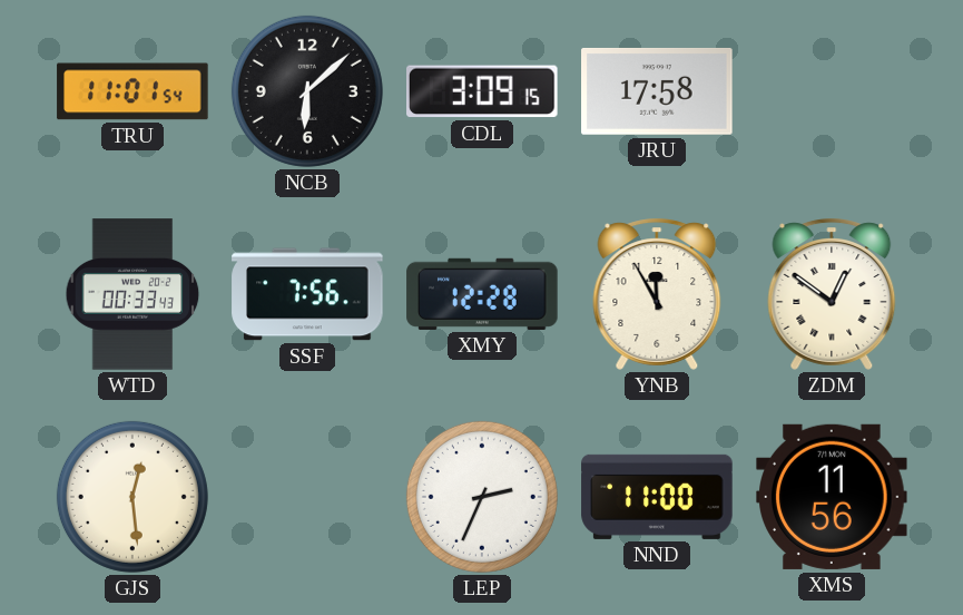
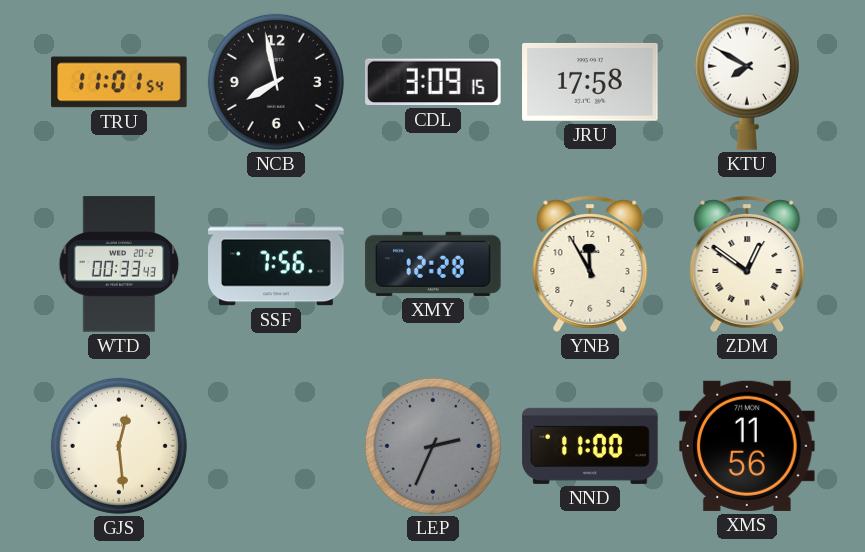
NCB: 6:08 -> 7:58
KTU: none -> 7:50
LEP dial: white -> grey
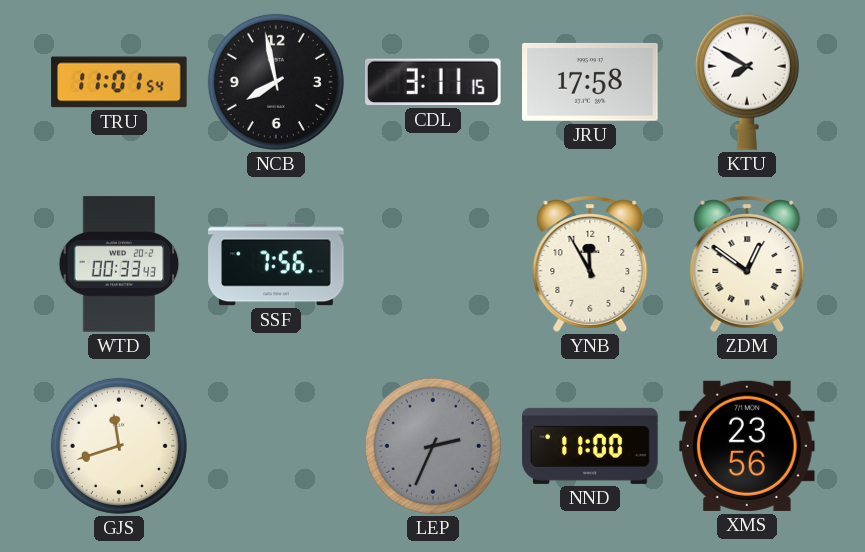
CDL: 3:09 -> 3:11
XMY: 12:28 -> none
GJS: 12:29 -> 11:42
XMS: 11:56 -> 23:56
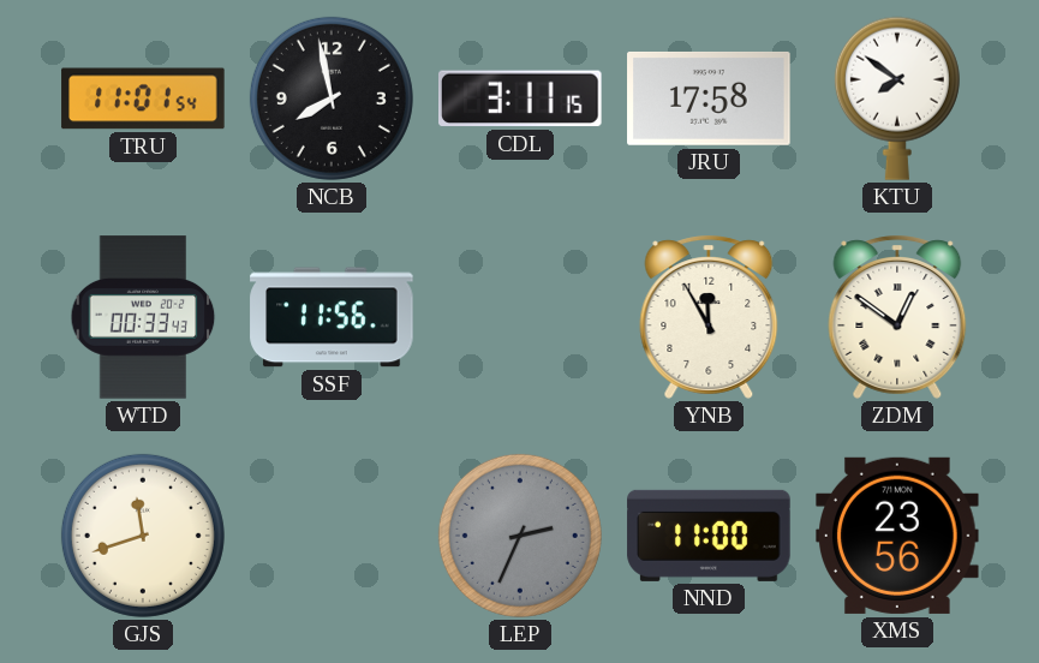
KTU: 7:50 -> 7:51
SSF: 7:56 -> 11:56
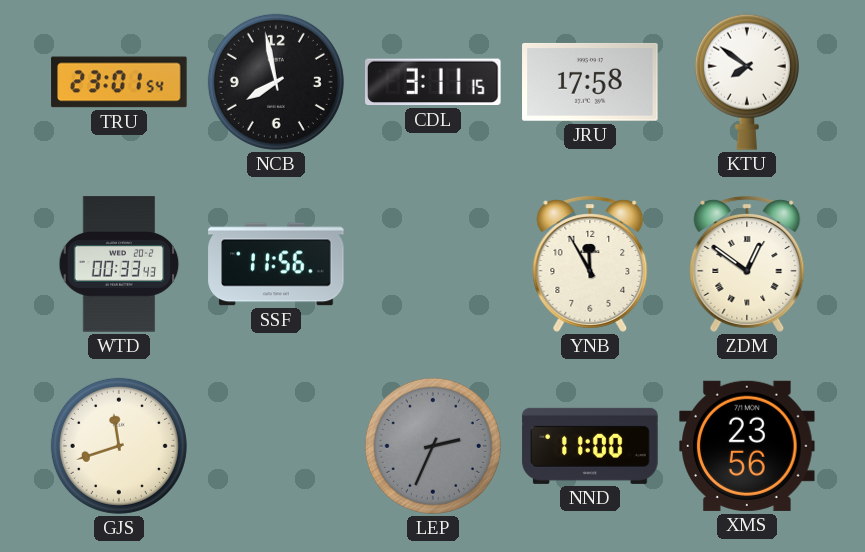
TRU: 11:01 -> 23:01
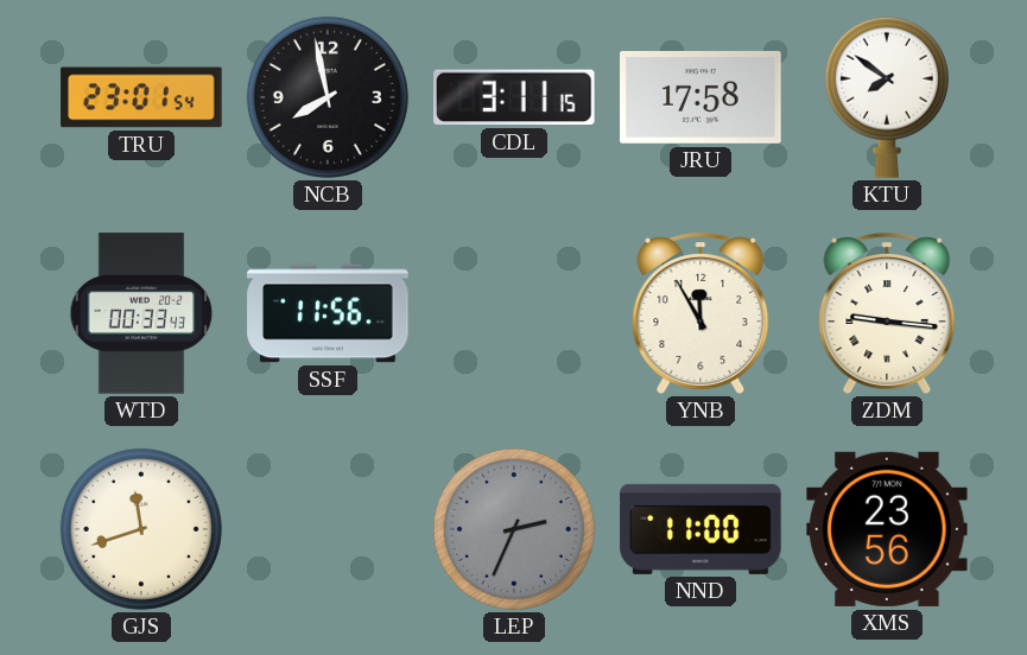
ZDM: 12:51 -> 9:16
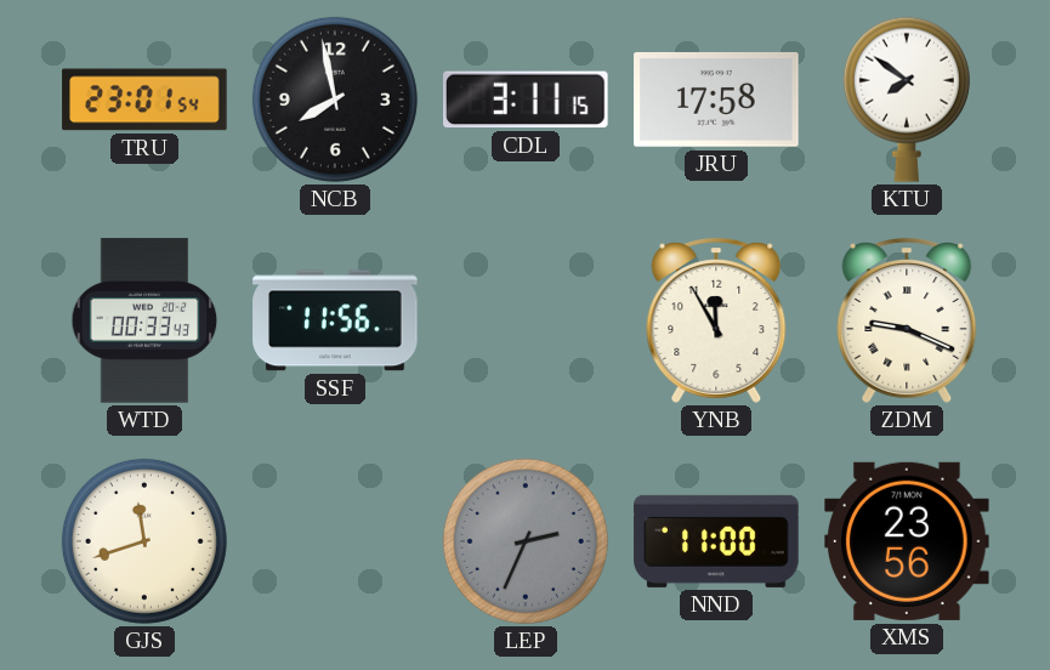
ZDM: 9:16 -> 9:19
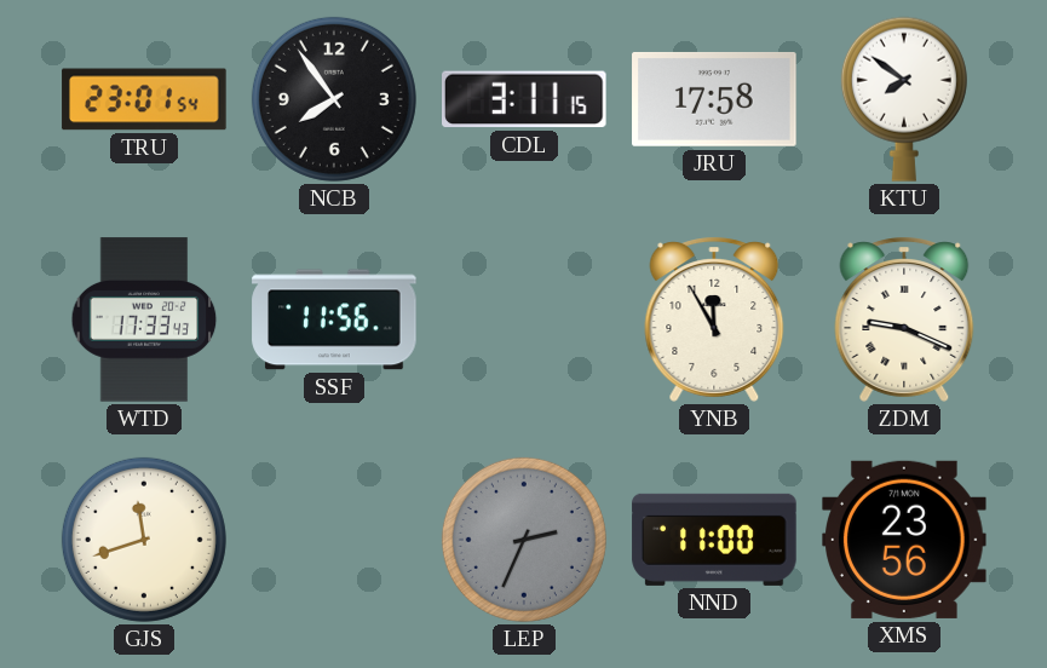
NCB: 7:58 -> 7:54
WTD: 00:33 -> 17:33
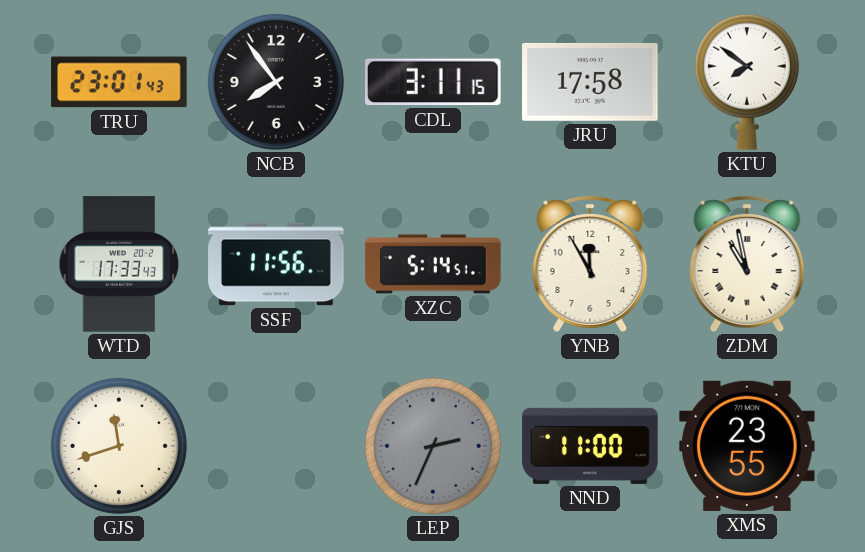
TRU: 23:01:54 -> 23:01:43
XZC: none -> 5:14
ZDM: 9:19 -> 10:58
XMS: 23:56 -> 23:55
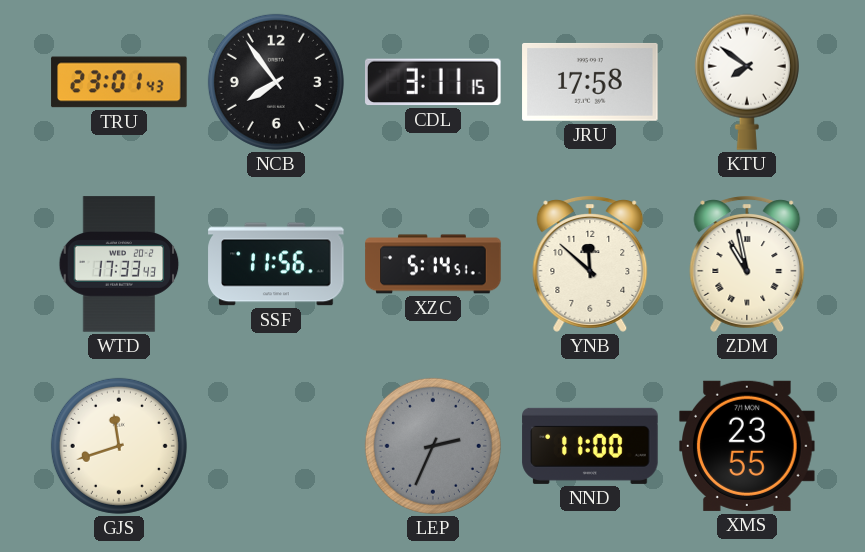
YNB: 11:55 -> 11:52
